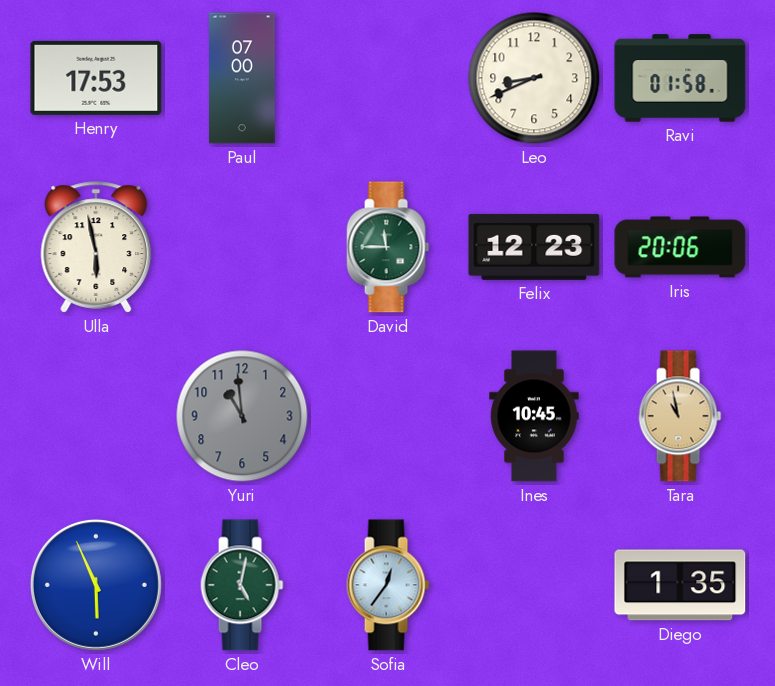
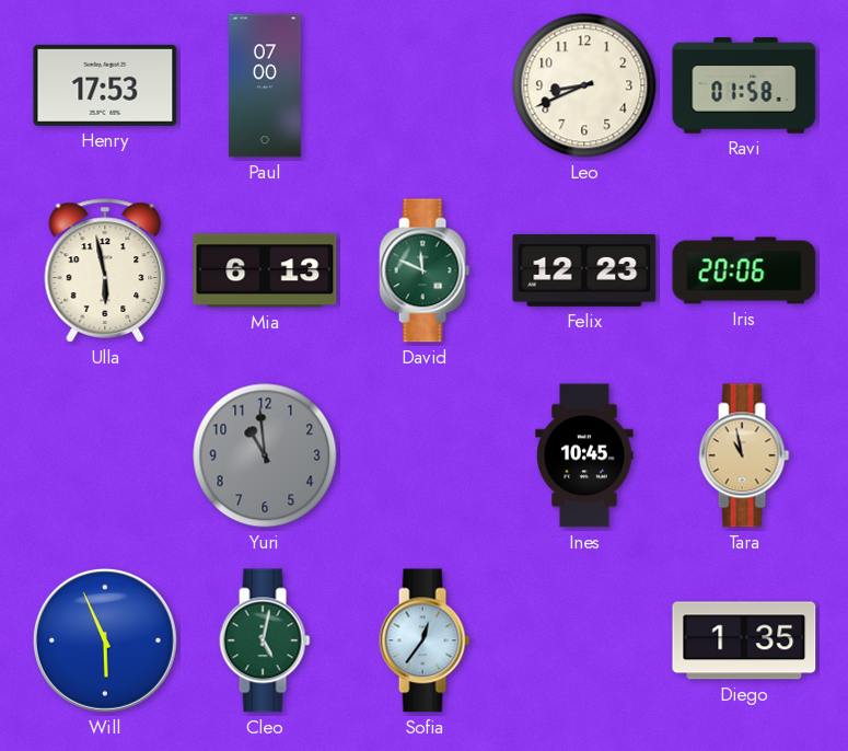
Mia: none -> 6:13
David: 11:45 -> 11:49
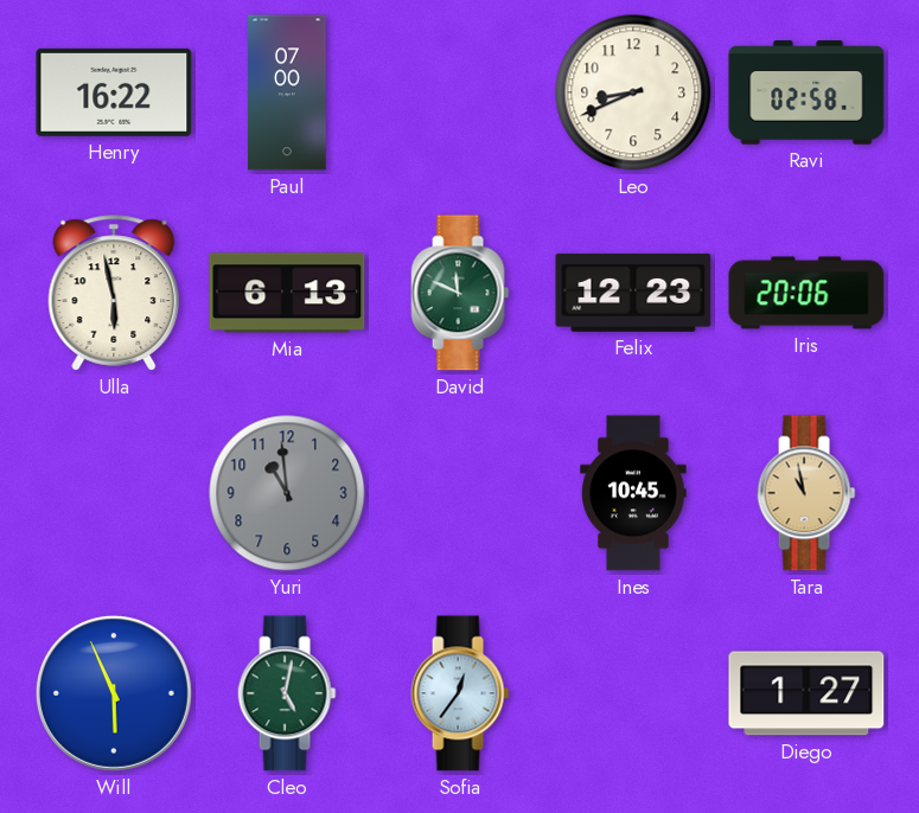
Henry: 17:53 -> 16:22
Ravi: 01:58 -> 02:58
Diego: 1:35 -> 1:27
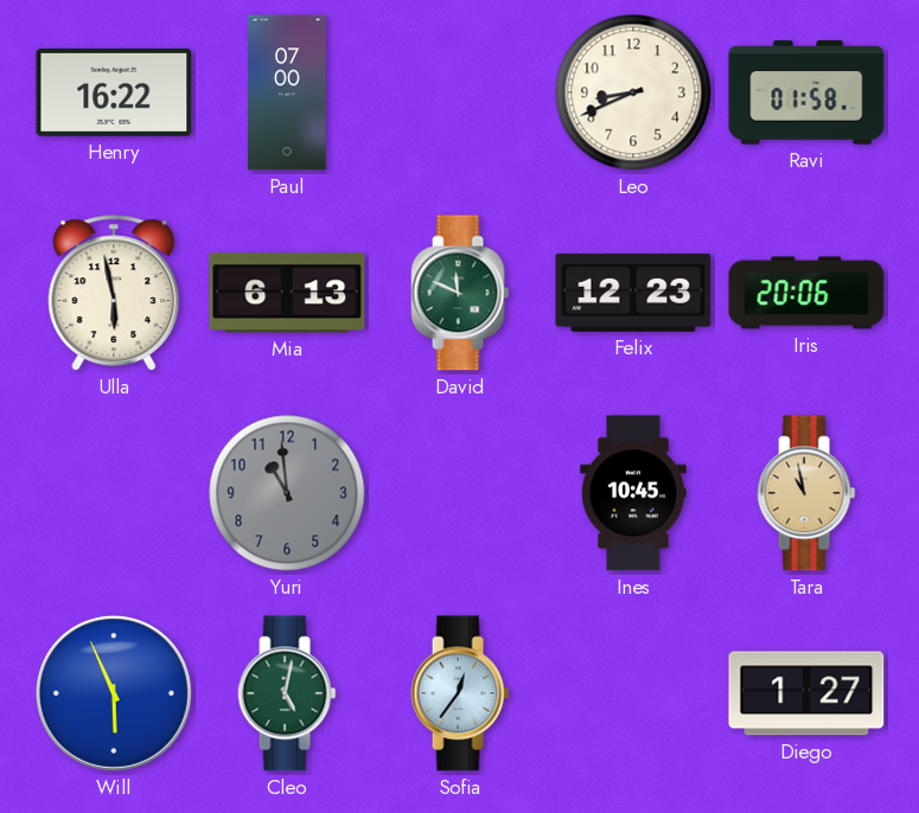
Ravi: 02:58 -> 01:58
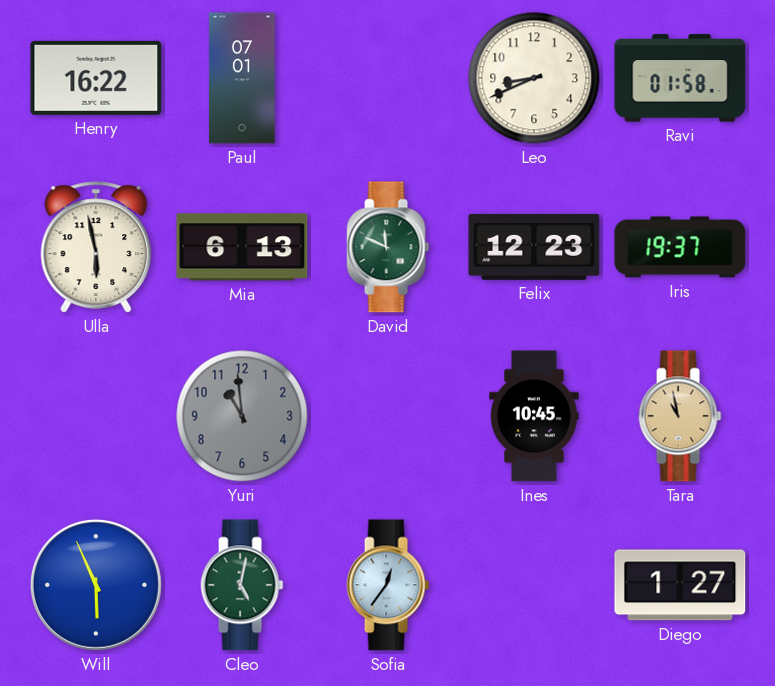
Paul: 07:00 -> 07:01
Iris: 20:06 -> 19:37
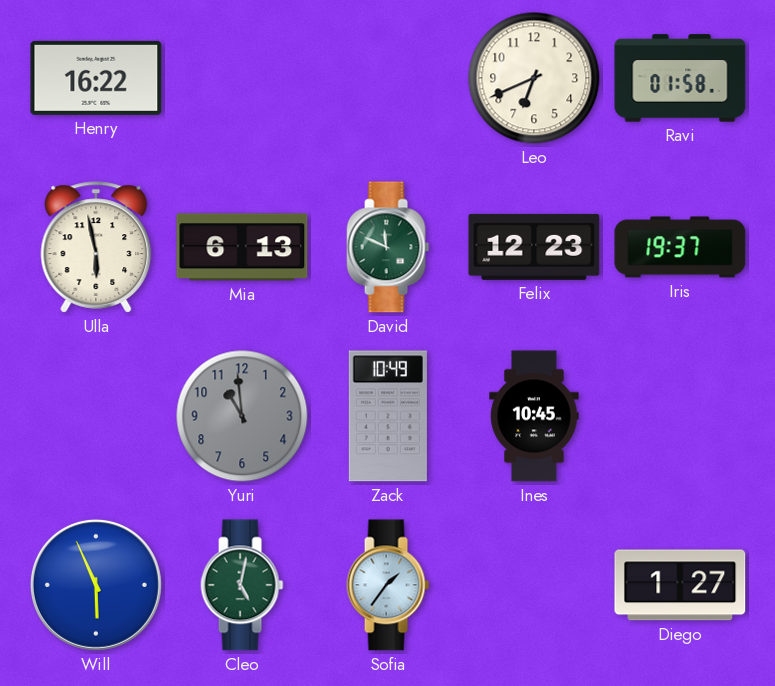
Paul: 07:01 -> none
Leo: 8:41 -> 6:41
Zack: none -> 10:49
Tara: 10:58 -> none
Sofia: 12:36 -> 1:36
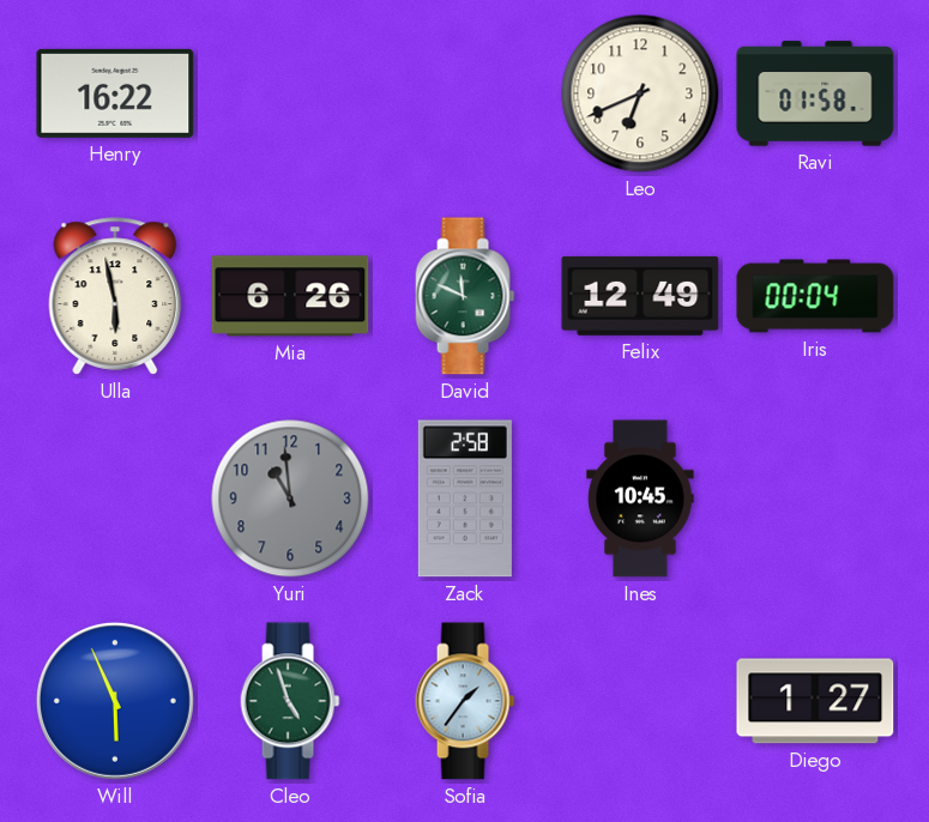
Mia: 6:13 -> 6:26
Felix: 12:23 -> 12:49
Iris: 19:37 -> 00:04
Zack: 10:49 -> 2:58
Cleo: 5:02 -> 4:57
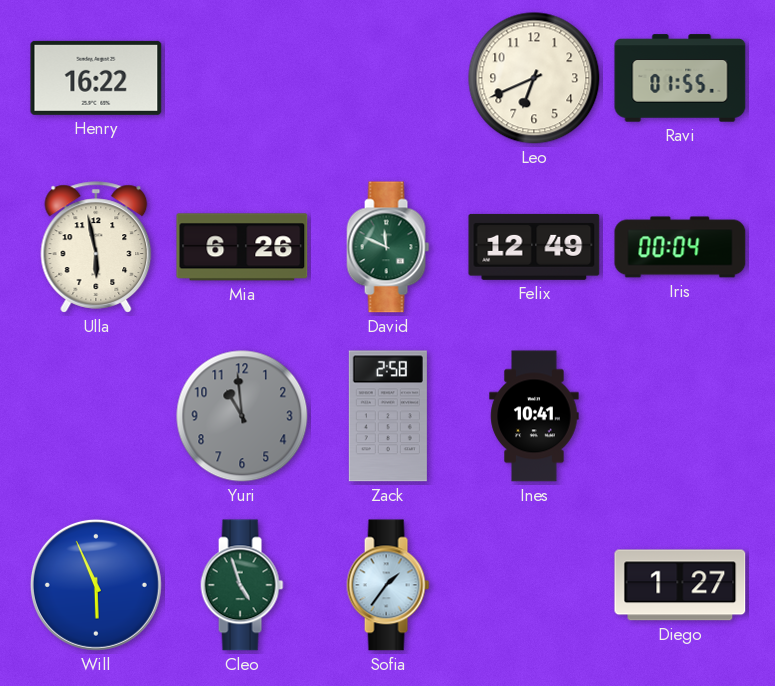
Ravi: 01:58 -> 01:55
Ines: 10:45 -> 10:41
